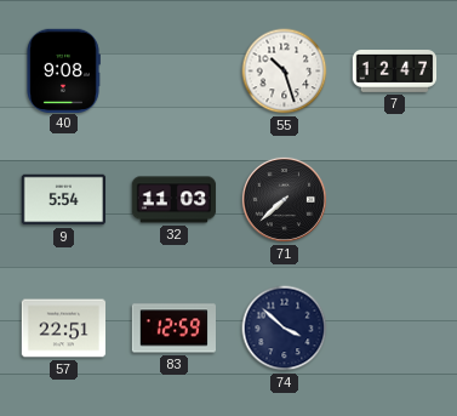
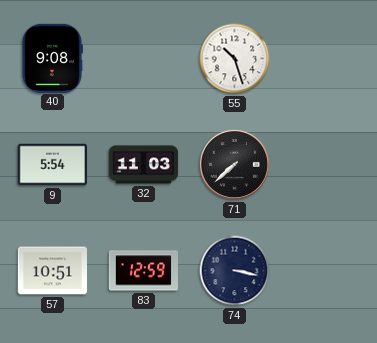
7: 12:47 -> none
57: 22:51 -> 10:51
74: 3:52 -> 3:17
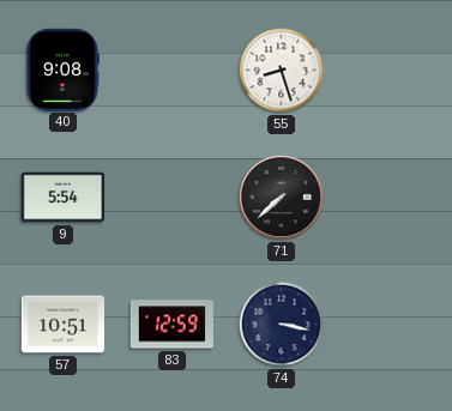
55: 10:27 -> 8:27
32: 11:03 -> none
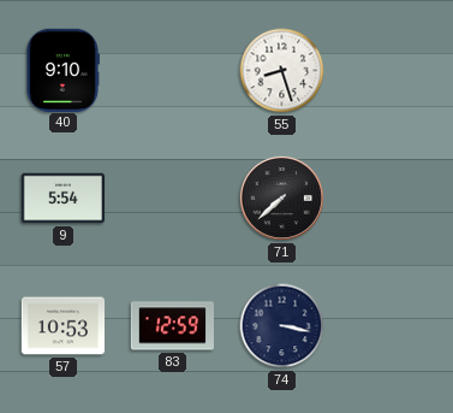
40: 9:08 -> 9:10
57: 10:51 -> 10:53
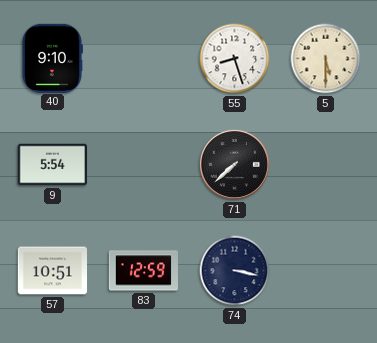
5: none -> 5:30
57: 10:53 -> 10:51
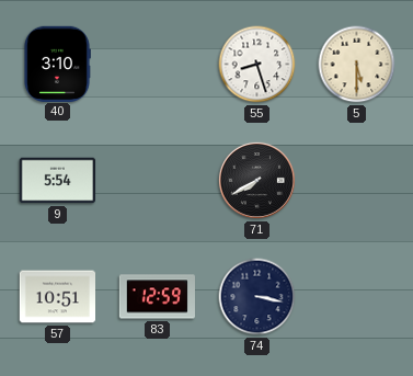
40: 9:10 -> 3:10
71: 7:38 -> 7:40
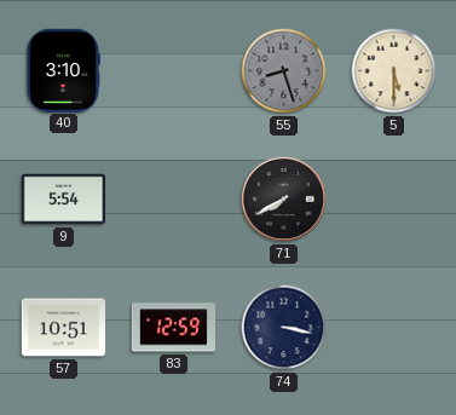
55 dial: white -> grey
